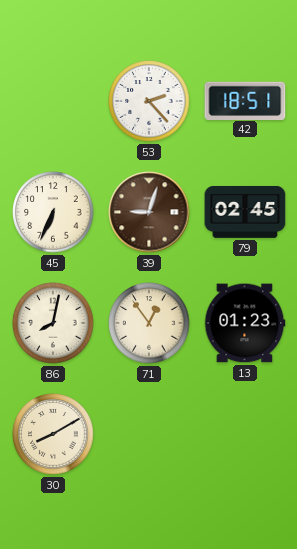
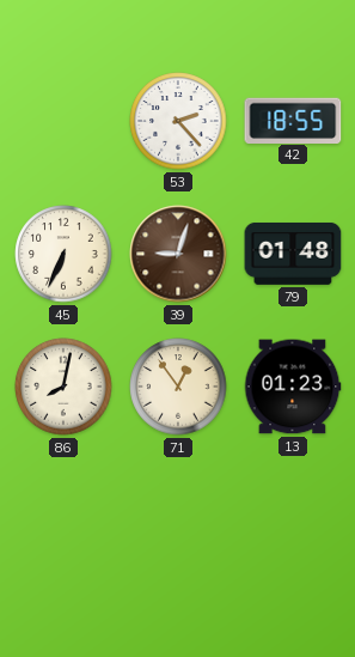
42: 18:51 -> 18:55
79: 02:45 -> 01:48
30: 8:10 -> none
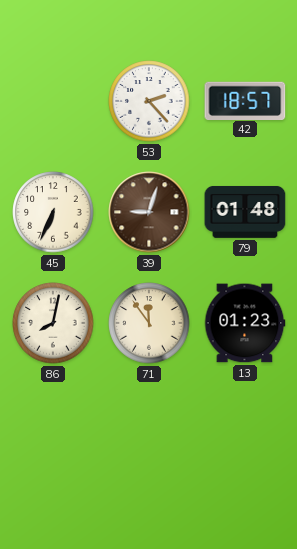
42: 18:55 -> 18:57
71: 12:54 -> 11:54
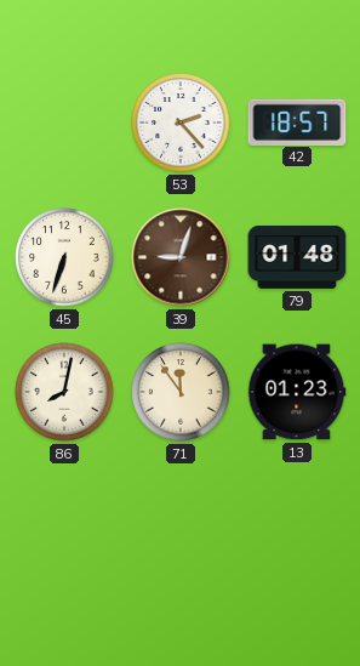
45: 6:34 -> 6:33
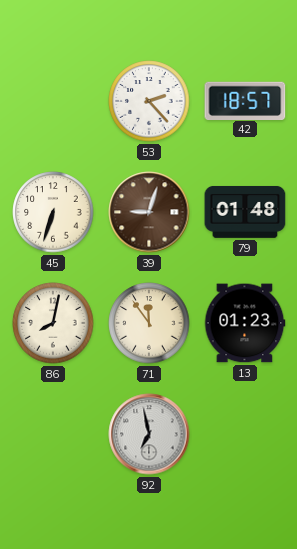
92: none -> 6:58
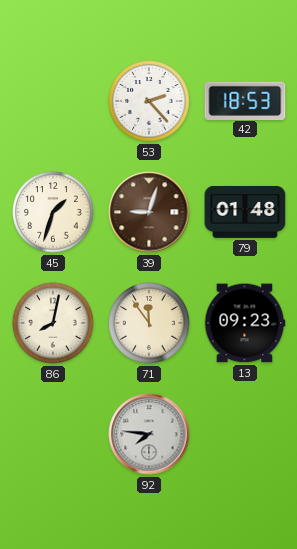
42: 18:57 -> 18:53
45: 6:33 -> 1:33
13: 01:23 -> 09:23
92: 6:58 -> 7:46
